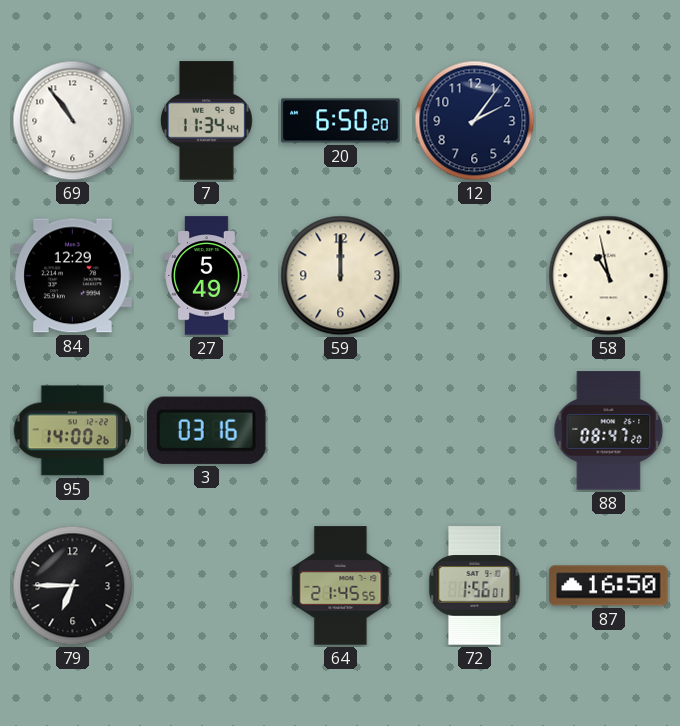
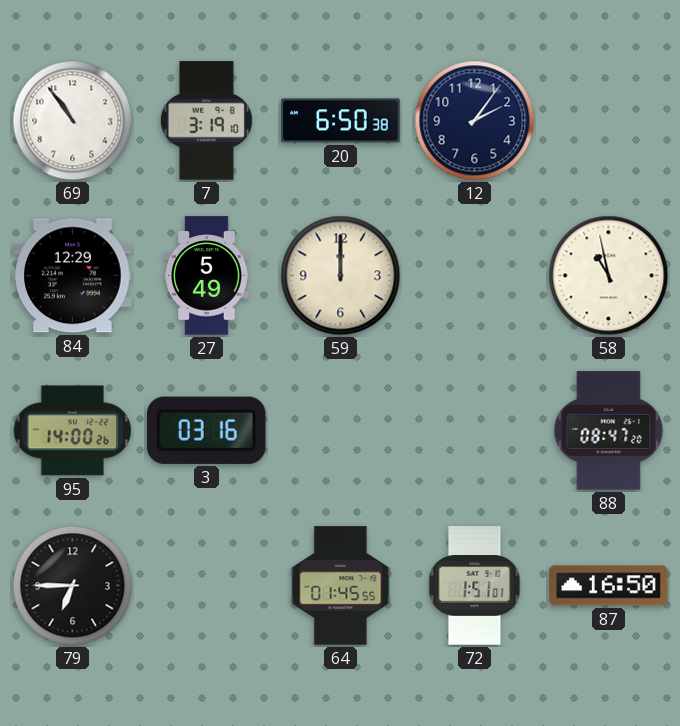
7: 11:34 -> 3:19
20: 6:50:20 -> 6:50:38
64: 21:45 -> 01:45
72: 1:56 -> 1:51
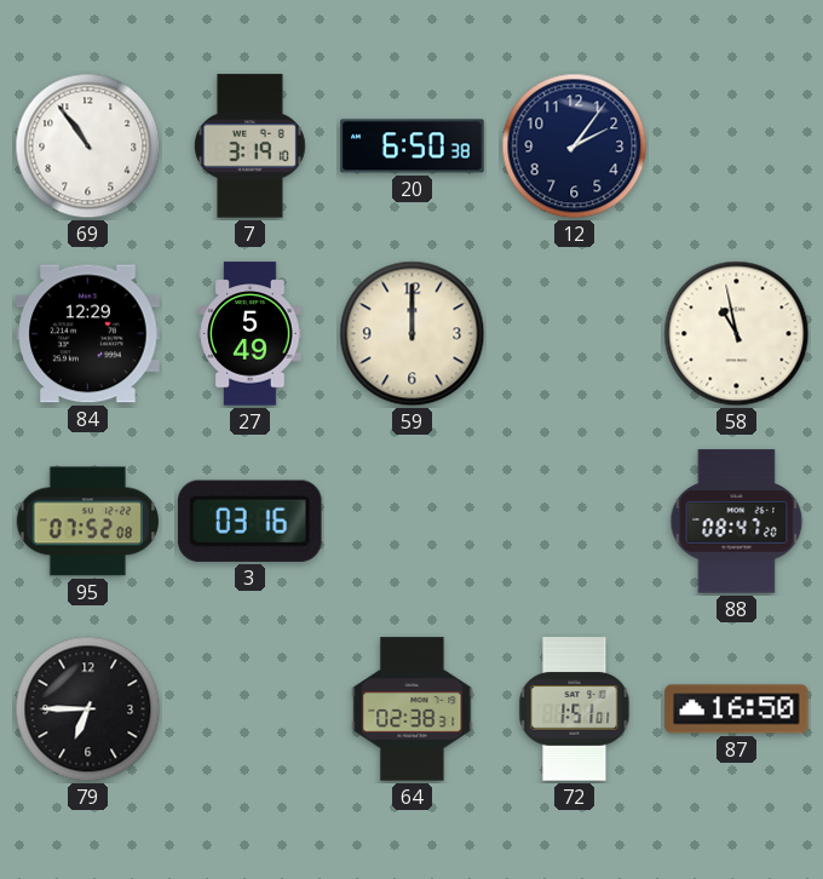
95: 14:00 -> 07:52
64: 01:45 -> 02:38
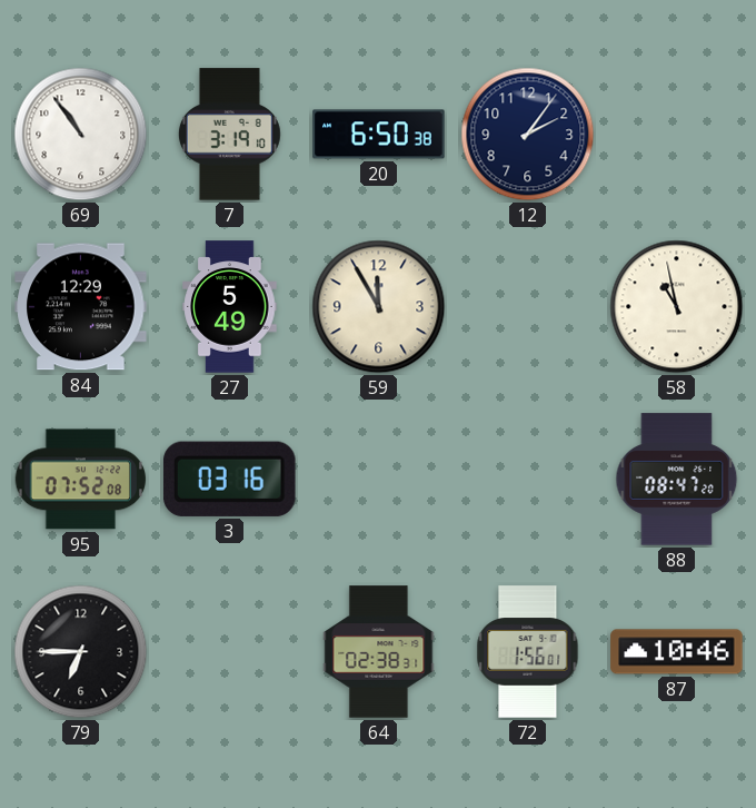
59: 12:00 -> 11:55
72: 1:51 -> 1:56
87: 16:50 -> 10:46
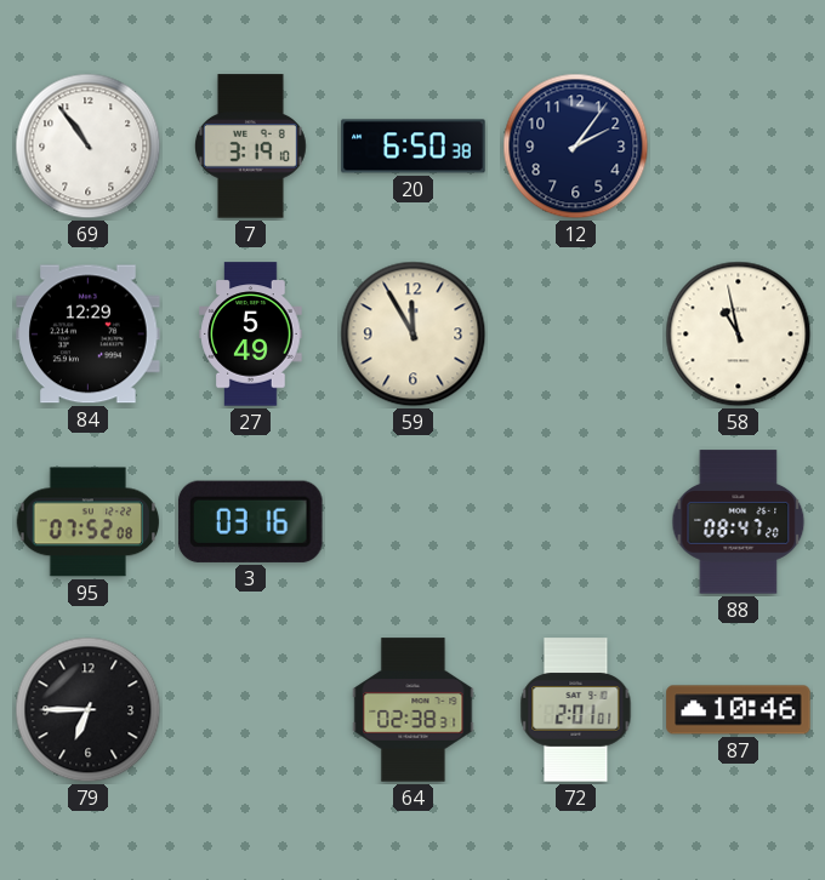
72: 1:56 -> 2:01
